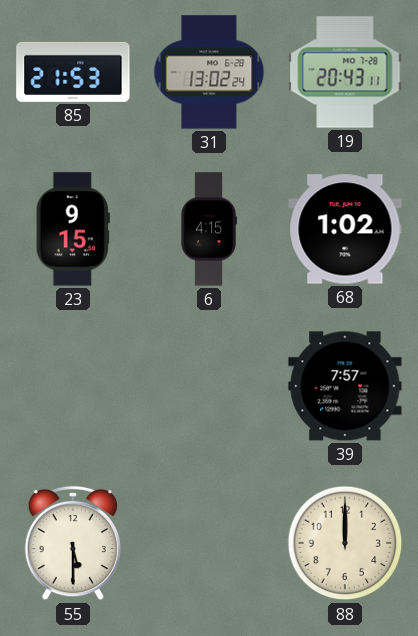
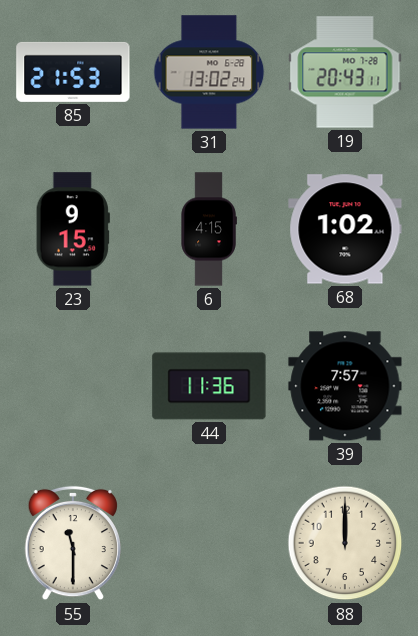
44: none -> 11:36
55: 5:30 -> 11:30
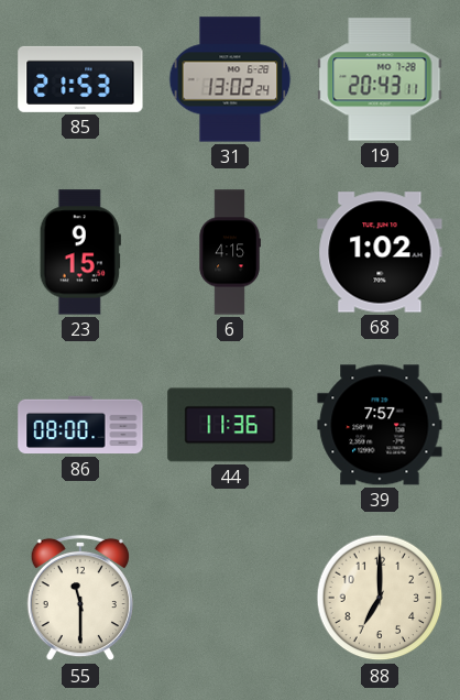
86: none -> 08:00
88: 12:00 -> 7:00
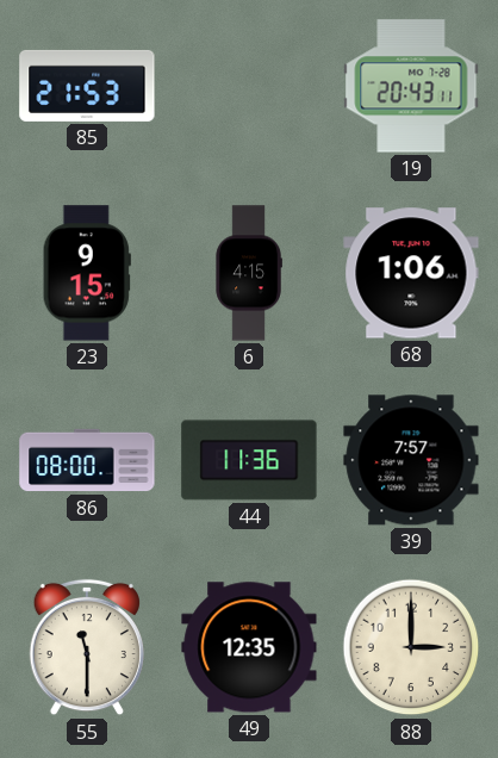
31: 13:02 -> none
68: 1:02 -> 1:06
49: none -> 12:35
88: 7:00 -> 3:00
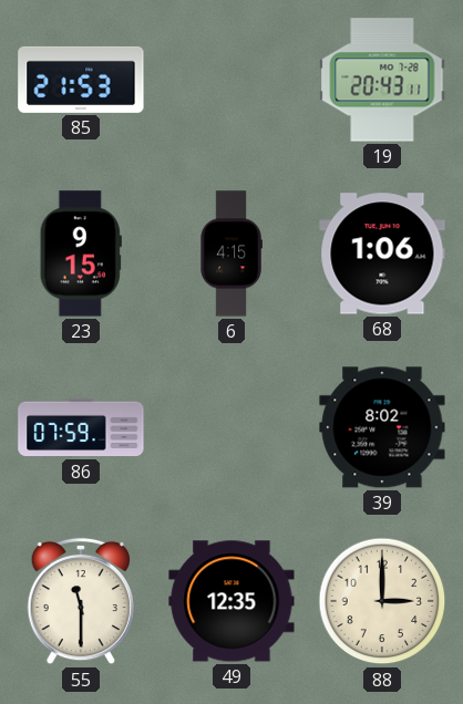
86: 08:00 -> 07:59
44: 11:36 -> none
39: 7:57 -> 8:02
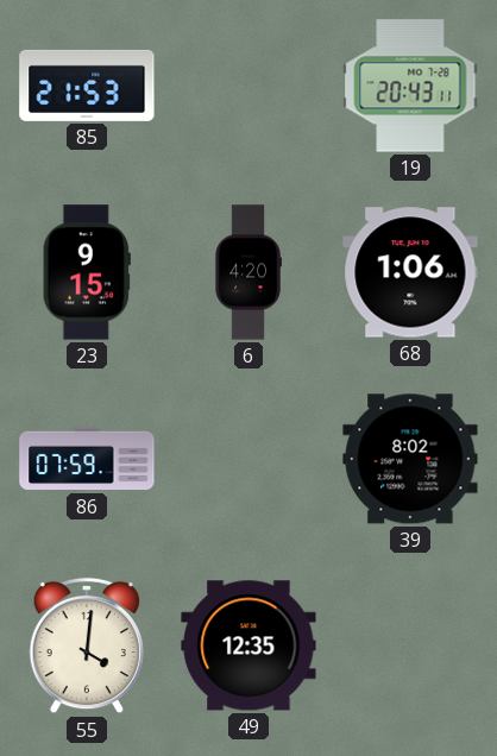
6: 4:15 -> 4:20
55: 11:30 -> 4:01
88: 3:00 -> none
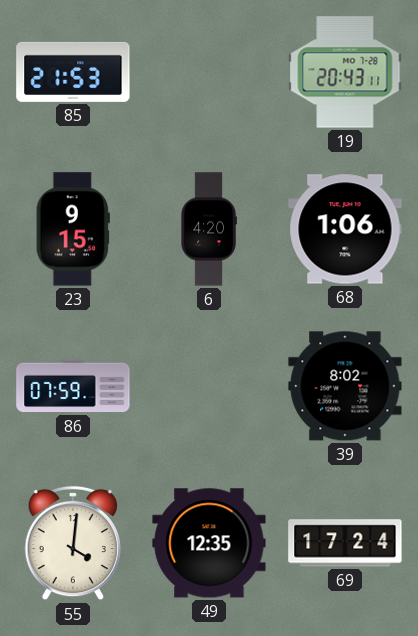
69: none -> 17:24
